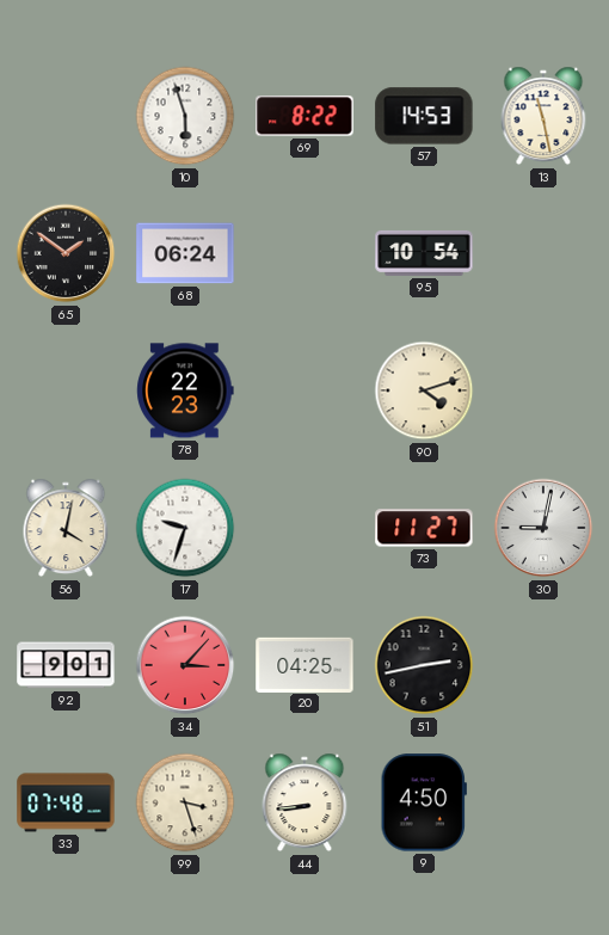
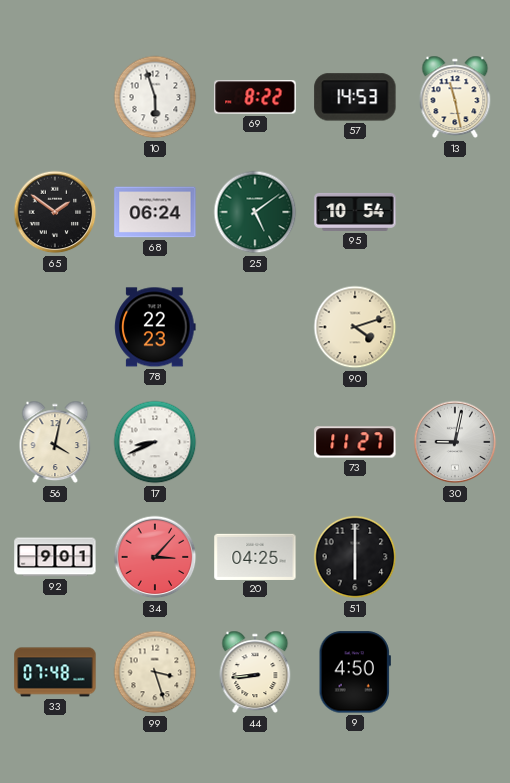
25: none -> 5:09
17: 9:33 -> 8:41
51: 2:43 -> 6:00
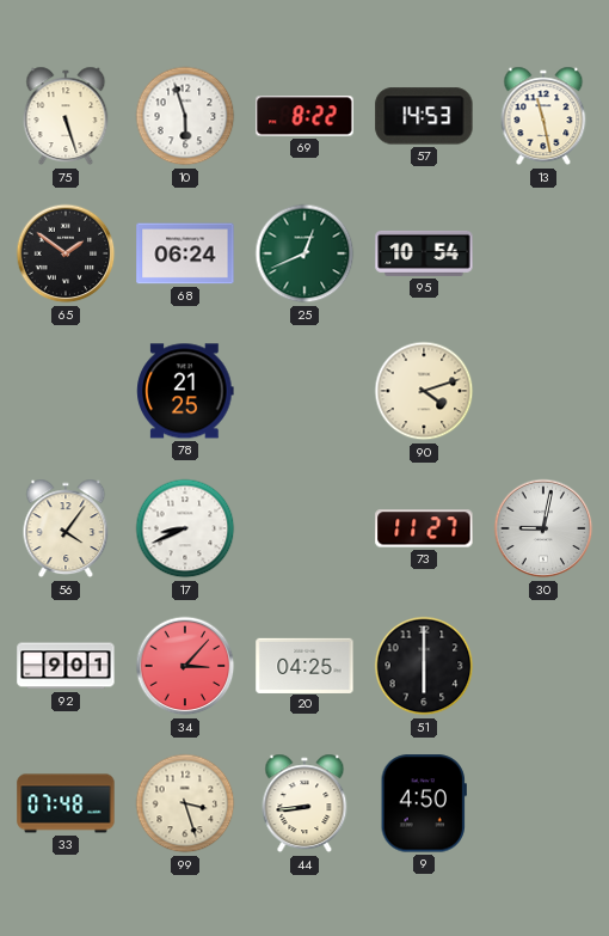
75: none -> 5:27
25: 5:09 -> 12:41
78: 22:23 -> 21:25
56: 4:02 -> 4:06
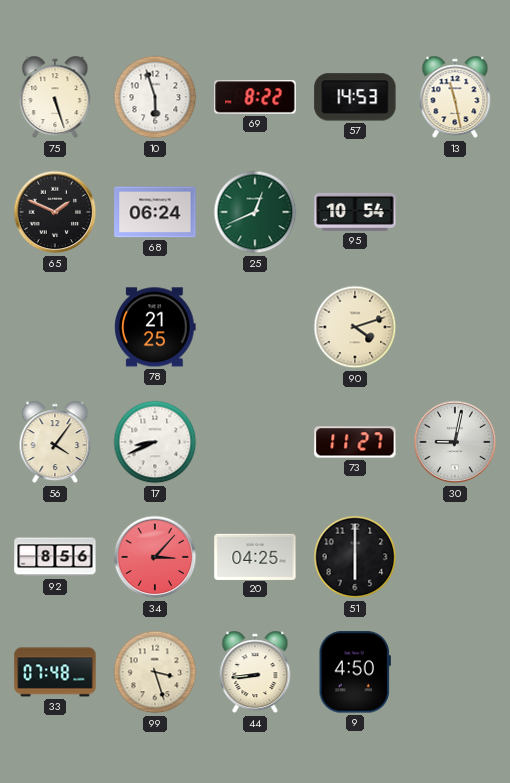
65: 1:51 -> 1:49
92: 9:01 -> 8:56
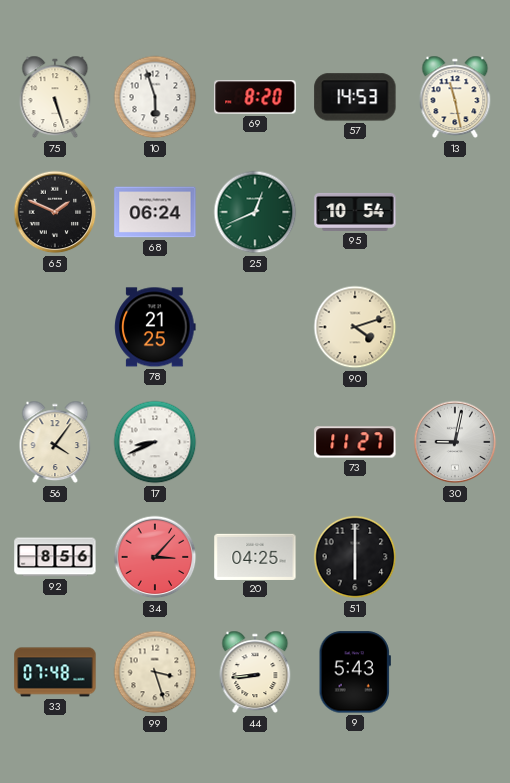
69: 8:22 -> 8:20
9: 4:50 -> 5:43
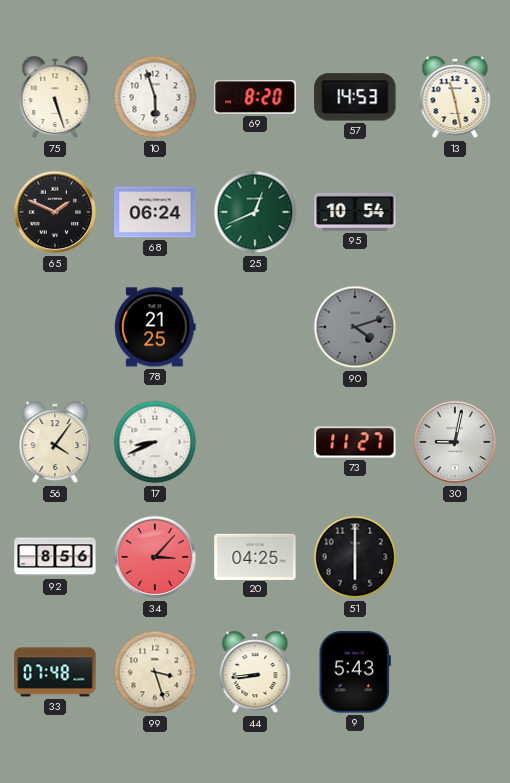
90 dial: cream -> grey
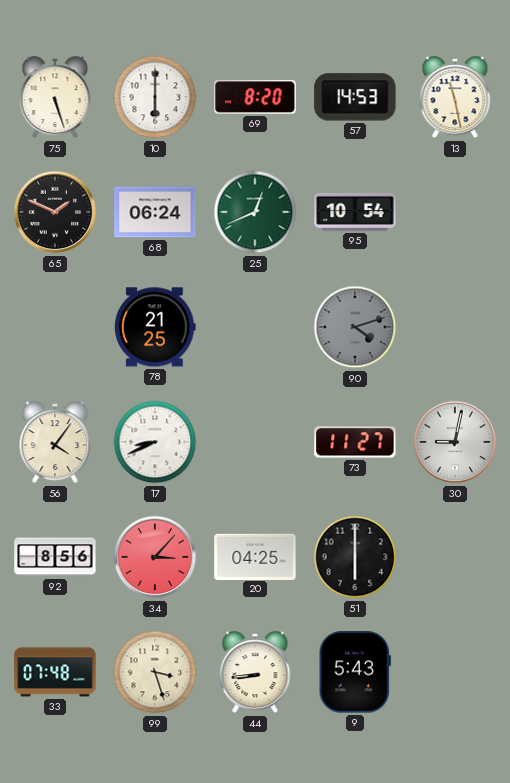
10: 5:57 -> 6:00
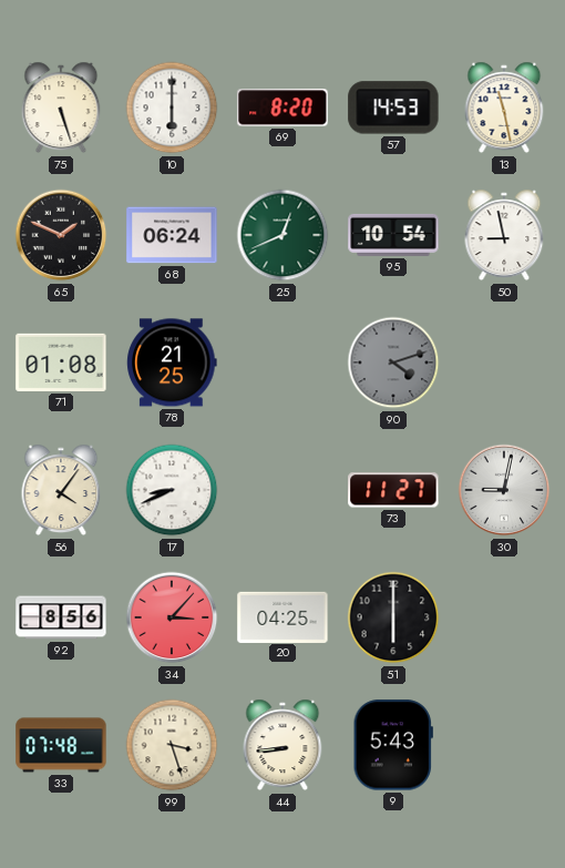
50: none -> 8:58
71: none -> 01:08
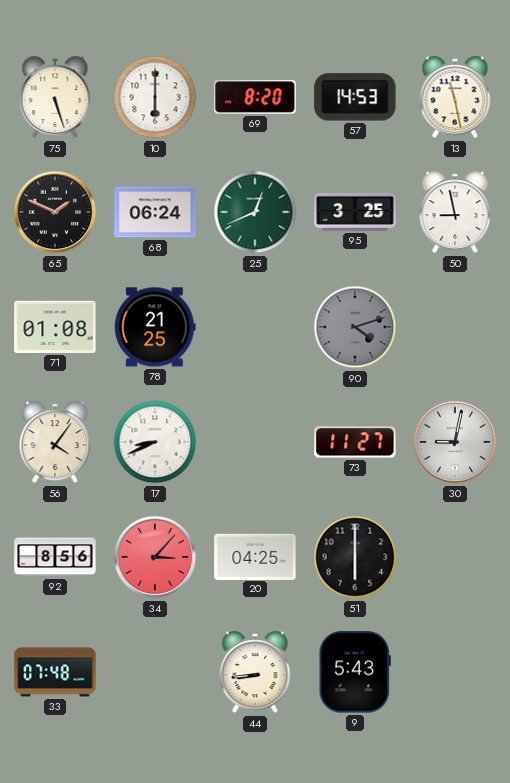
95: 10:54 -> 3:25
99: 3:27 -> none
